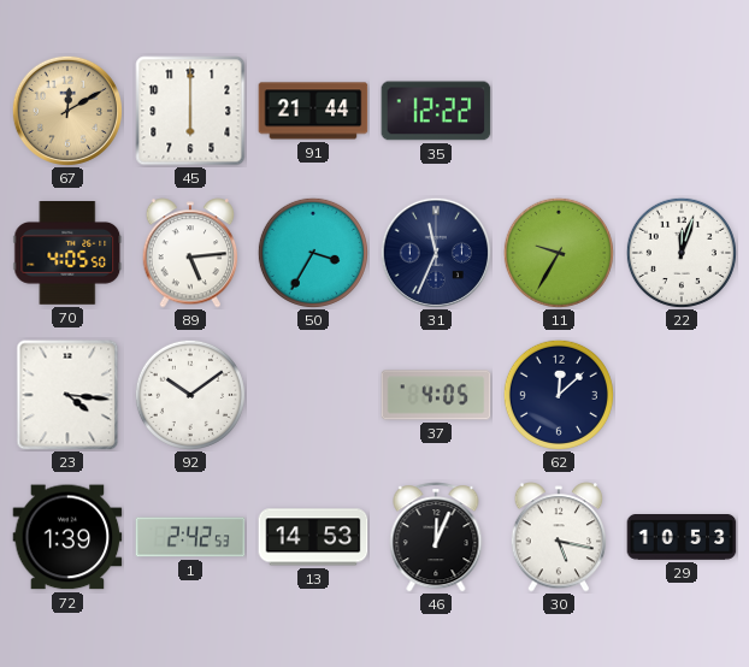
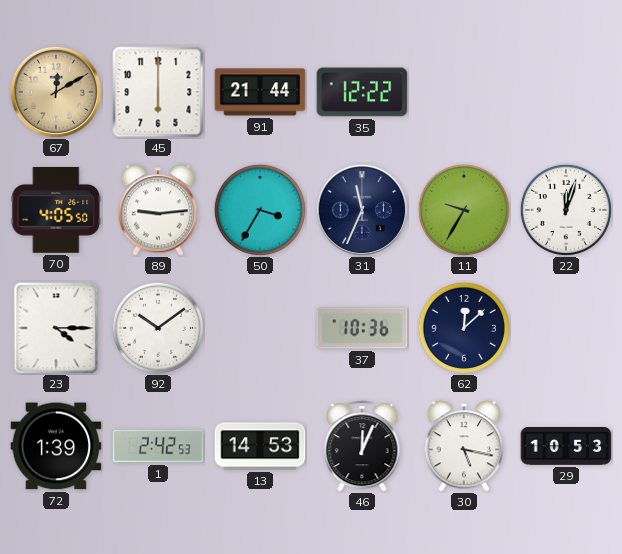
89: 5:14 -> 9:14
23: 4:16 -> 4:15
37: 4:05 -> 10:36
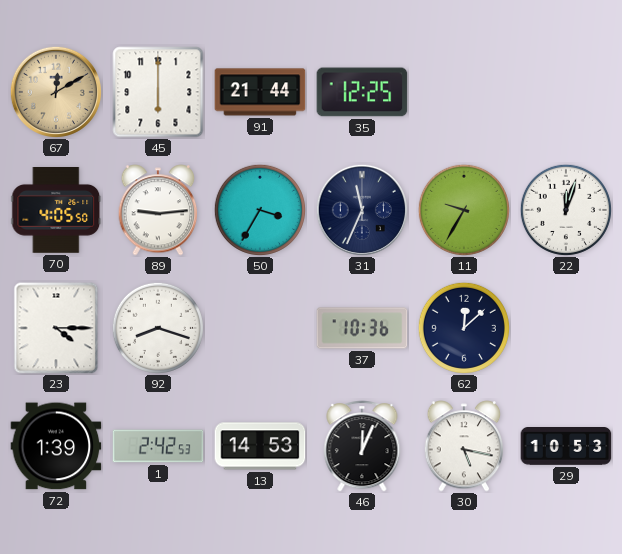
35: 12:22 -> 12:25
92: 10:09 -> 8:18
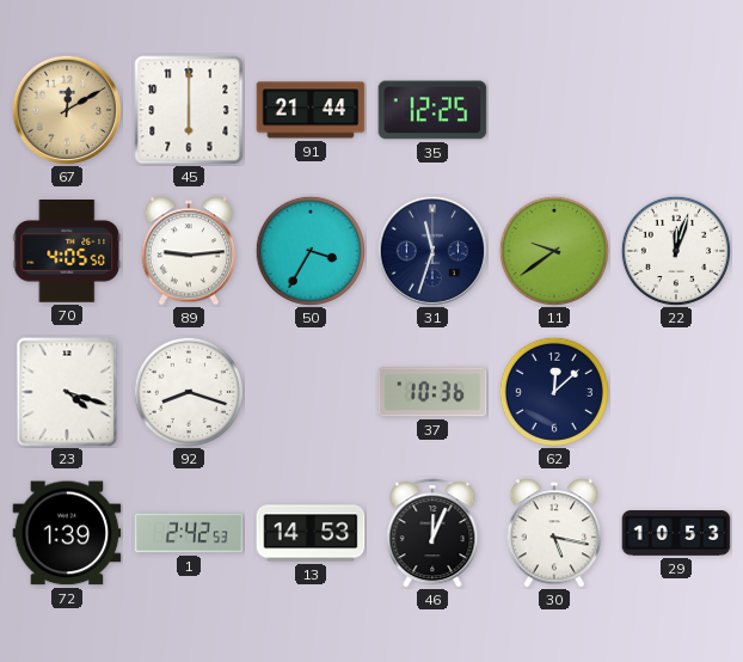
31: 11:34 -> 11:33
11: 9:35 -> 9:39
23: 4:15 -> 4:18
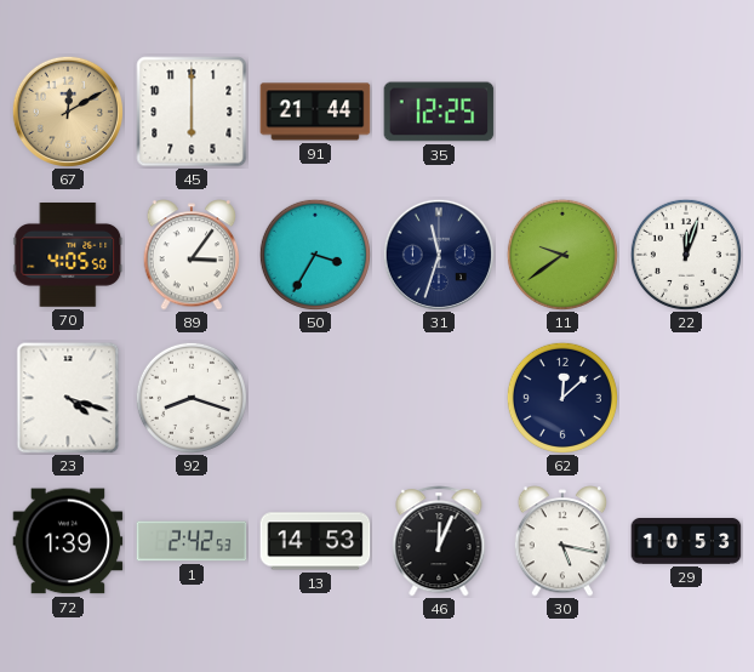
89: 9:14 -> 3:06
37: 10:36 -> none
